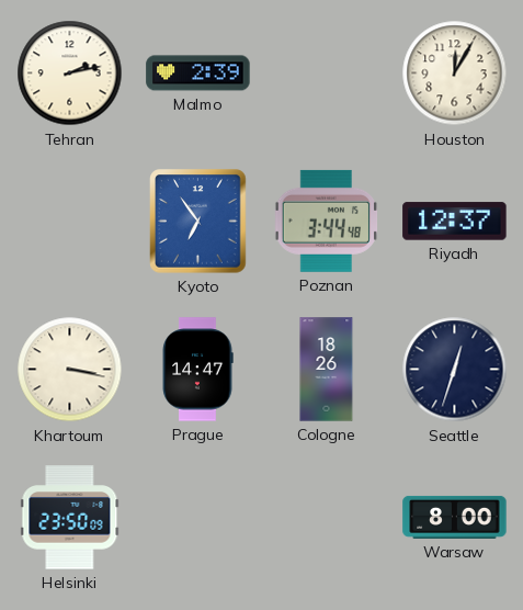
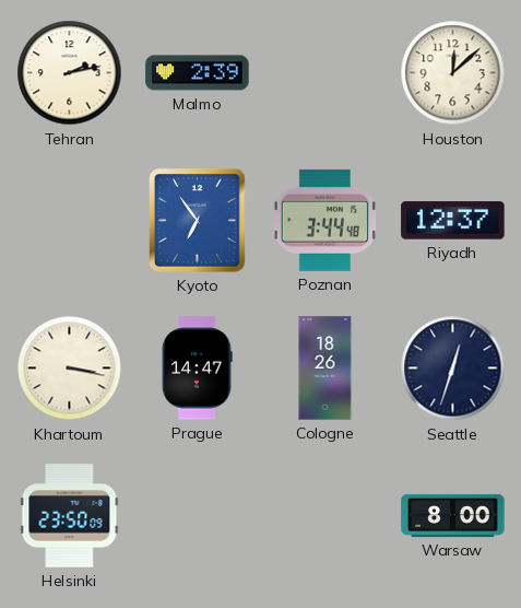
Houston: 12:05 -> 12:08
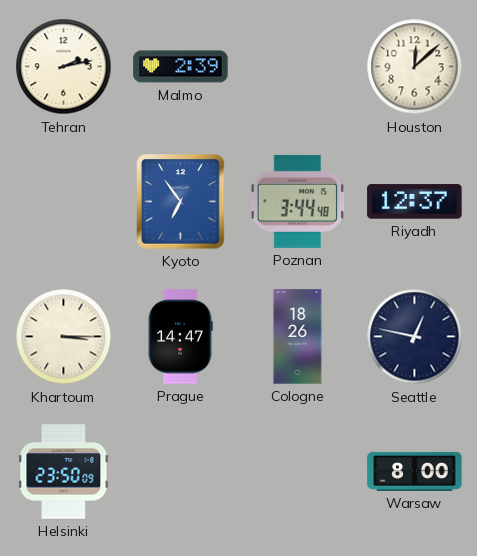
Khartoum: 3:17 -> 3:15
Seattle: 12:33 -> 12:47
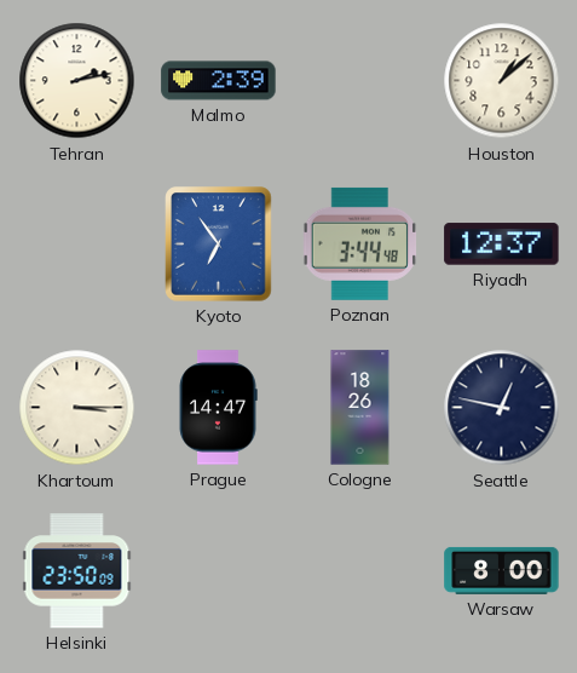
Houston: 12:08 -> 1:08
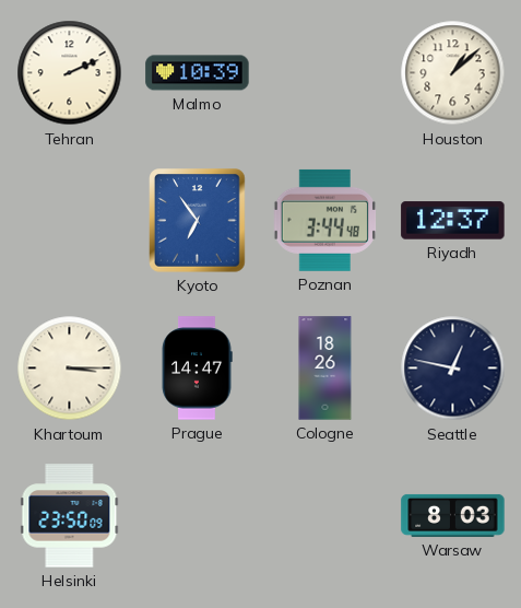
Tehran: 2:13 -> 2:11
Malmo: 2:39 -> 10:39
Warsaw: 8:00 -> 8:03
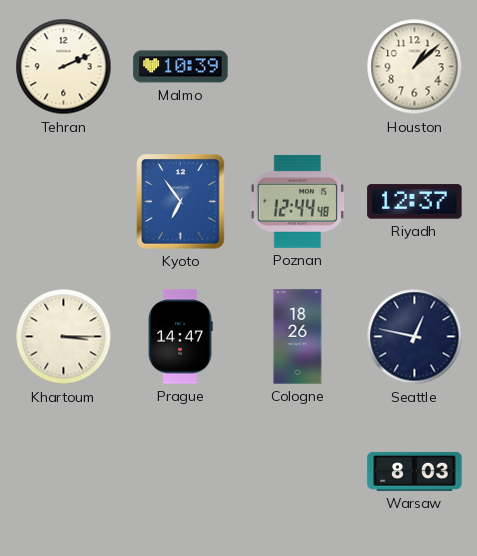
Poznan: 3:44 -> 12:44
Helsinki: 23:50 -> none
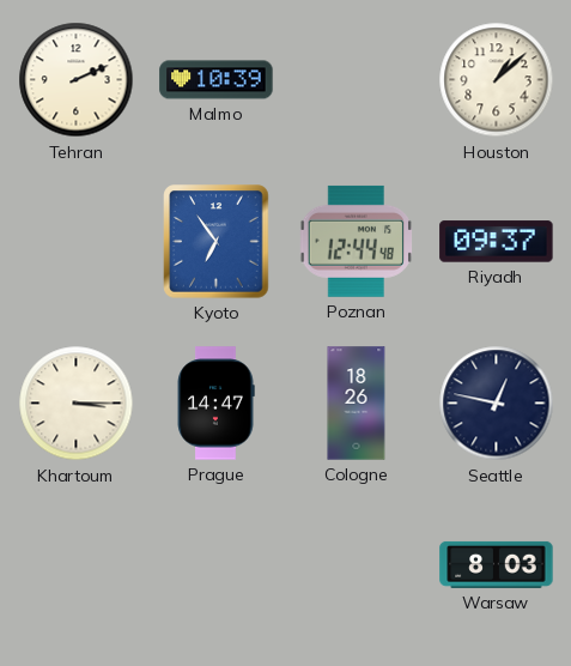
Riyadh: 12:37 -> 09:37
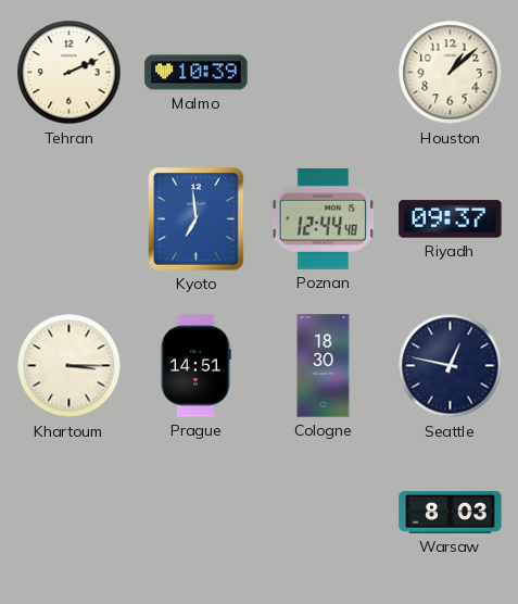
Kyoto: 6:54 -> 6:59
Prague: 14:47 -> 14:51
Cologne: 18:26 -> 18:30
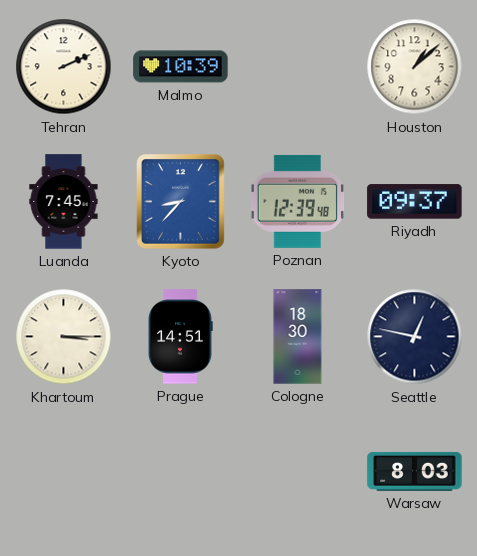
Luanda: none -> 7:45
Kyoto: 6:59 -> 8:37
Poznan: 12:44 -> 12:39
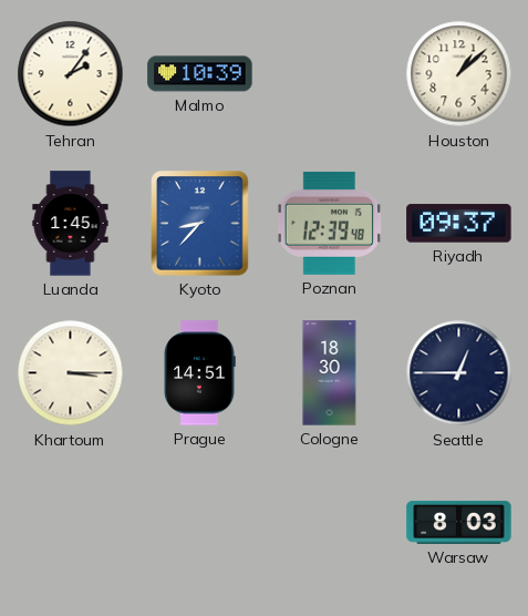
Tehran: 2:11 -> 2:06
Luanda: 7:45 -> 1:45
Seattle: 12:47 -> 12:45
